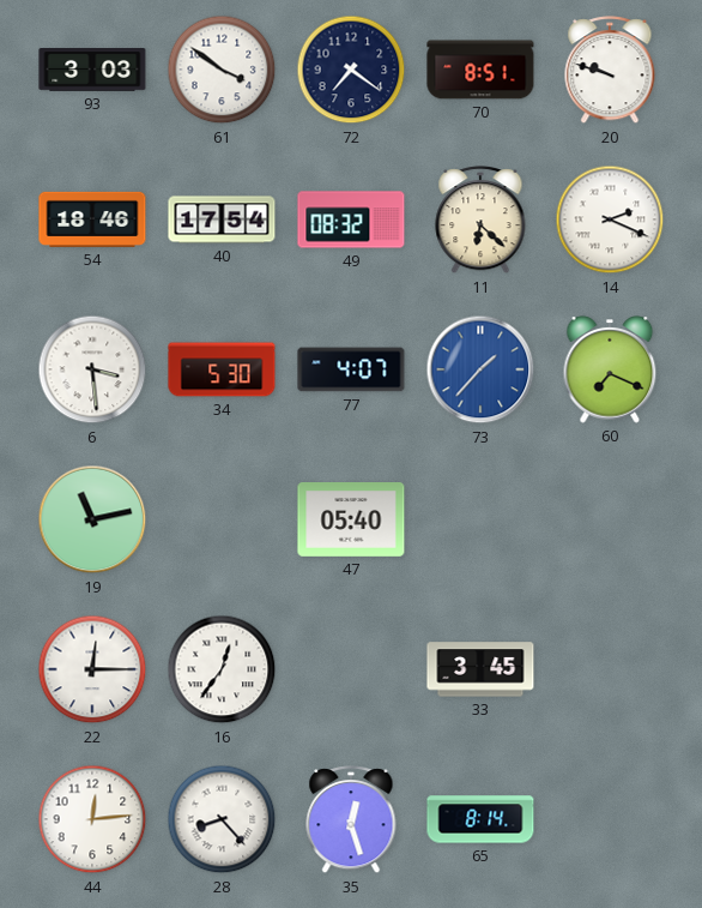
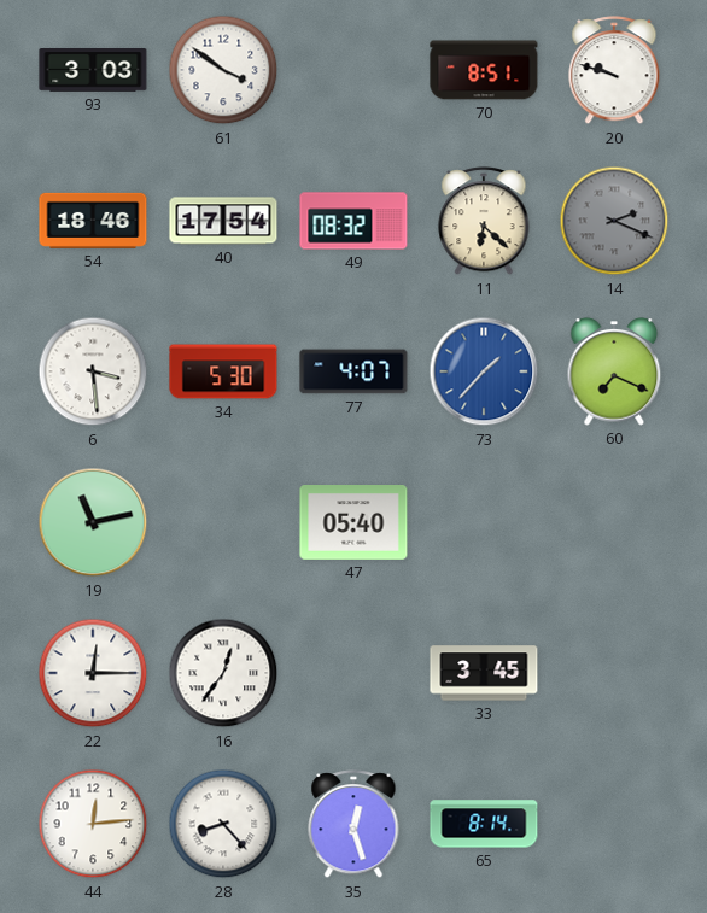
72: 7:21 -> none
14 dial: white -> grey
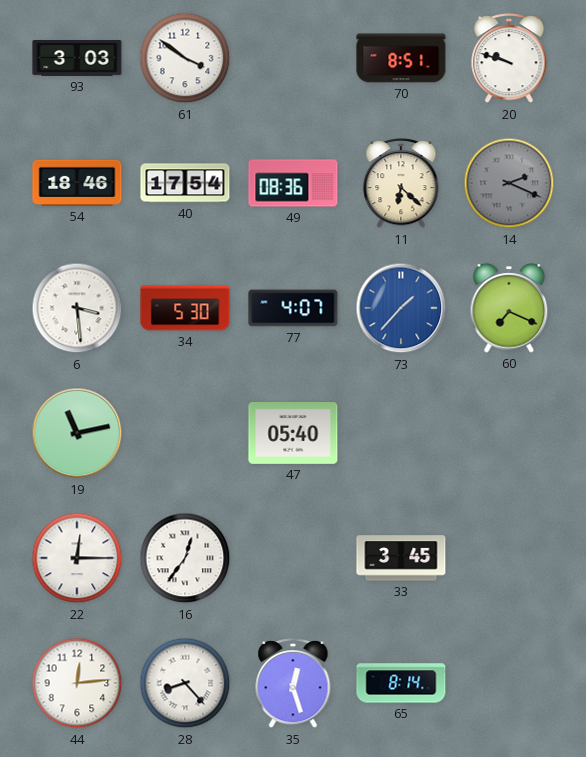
49: 08:32 -> 08:36
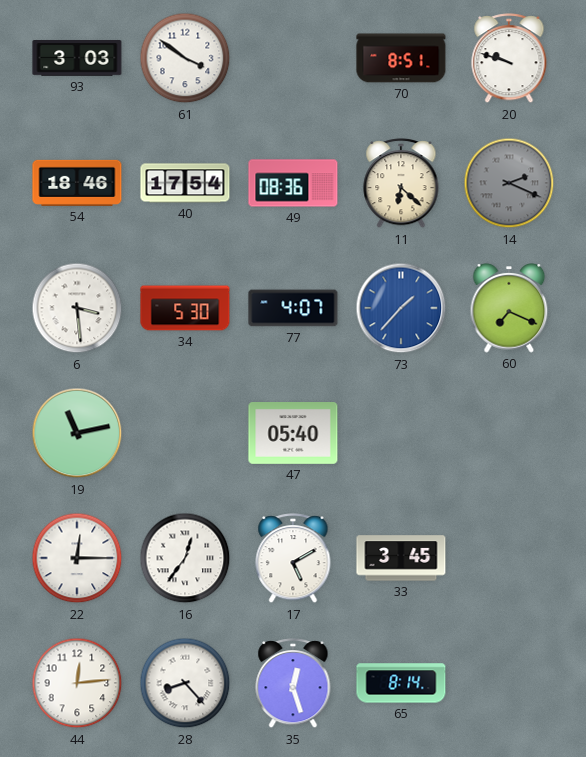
17: none -> 5:10
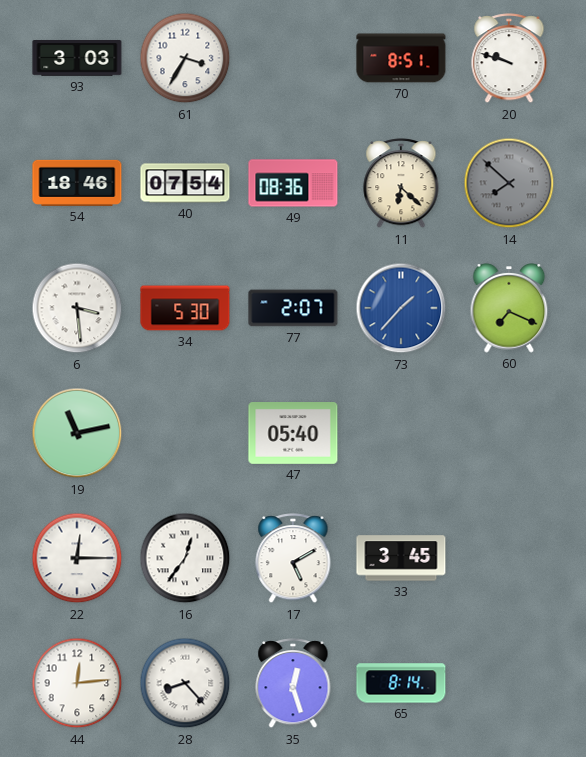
61: 3:51 -> 3:35
40: 17:54 -> 07:54
14: 2:19 -> 7:52
77: 4:07 -> 2:07
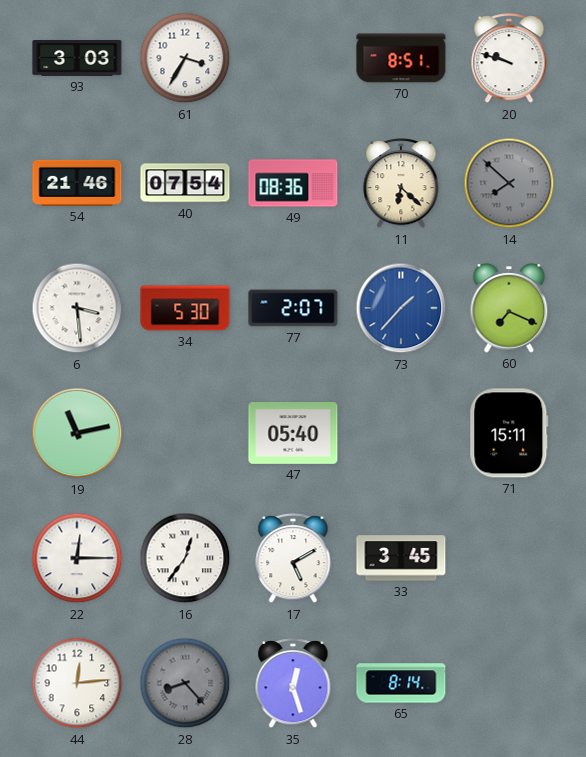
54: 18:46 -> 21:46
71: none -> 15:11
28 dial: white -> grey
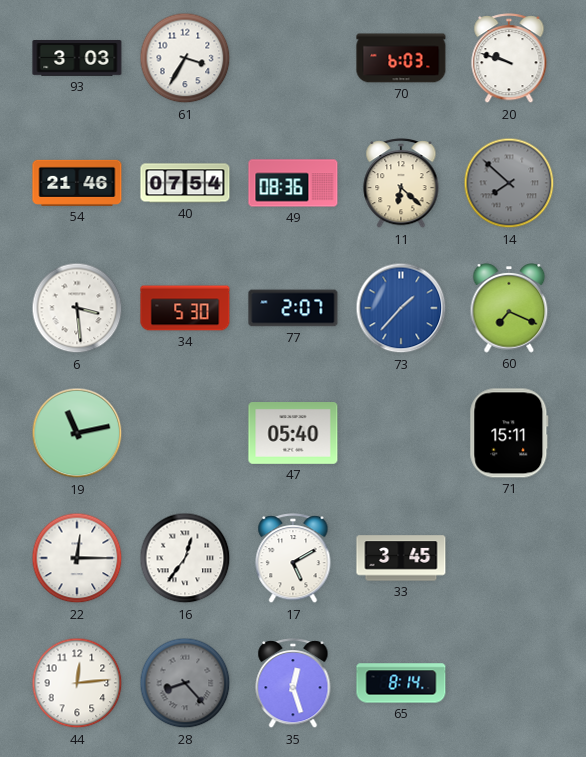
70: 8:51 -> 6:03
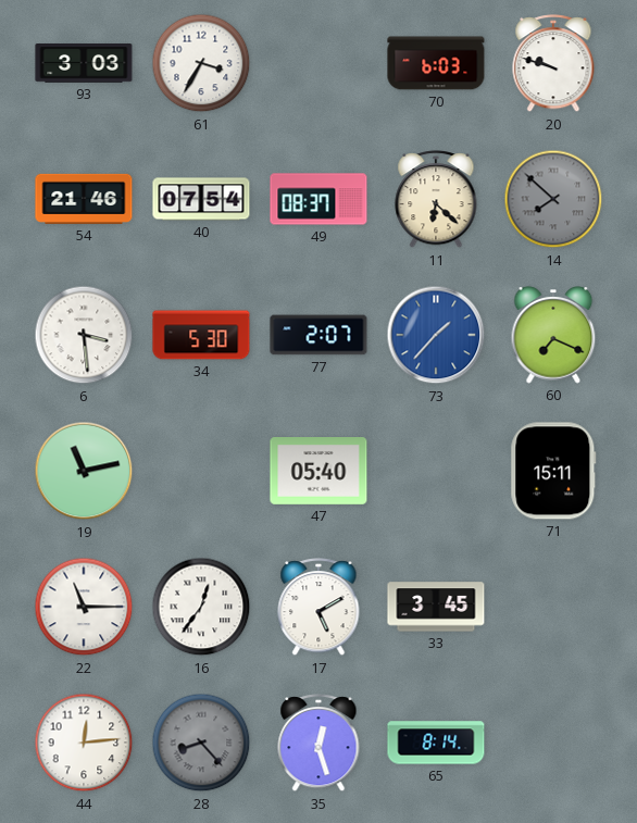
49: 08:36 -> 08:37
22: 12:15 -> 11:15
